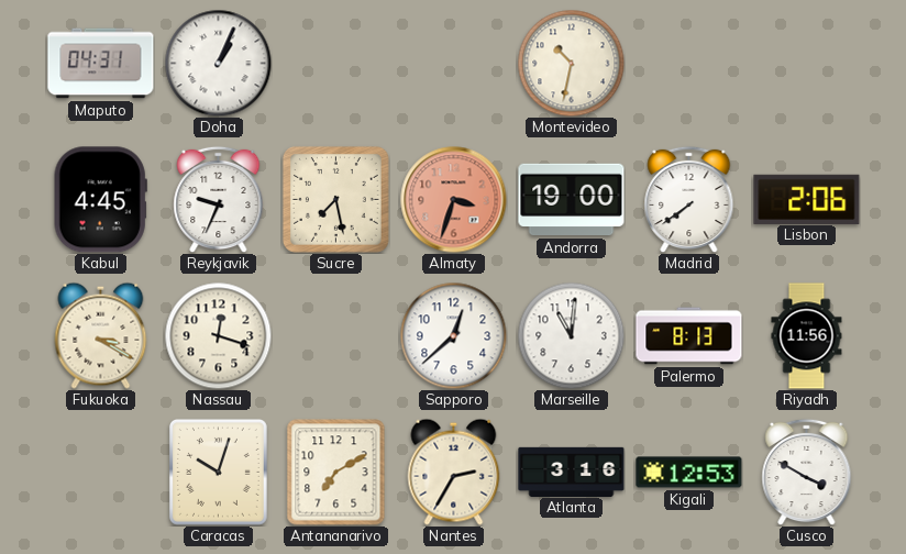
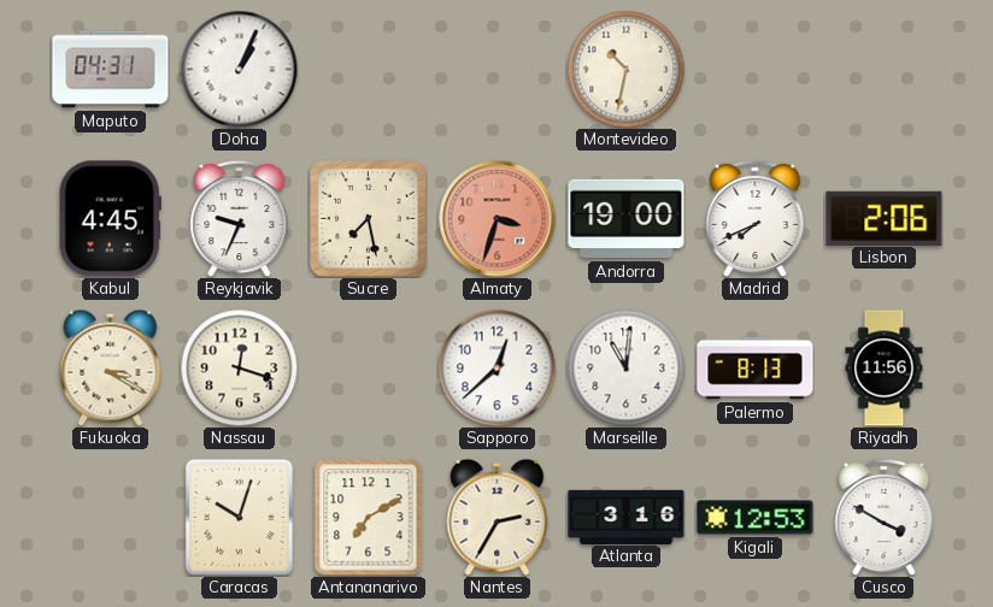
Madrid: 7:39 -> 7:41
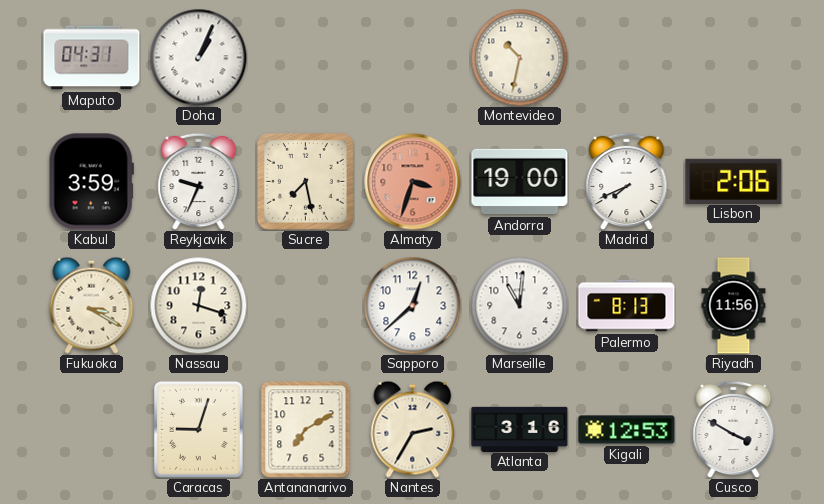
Kabul: 4:45 -> 3:59
Caracas: 10:03 -> 9:03
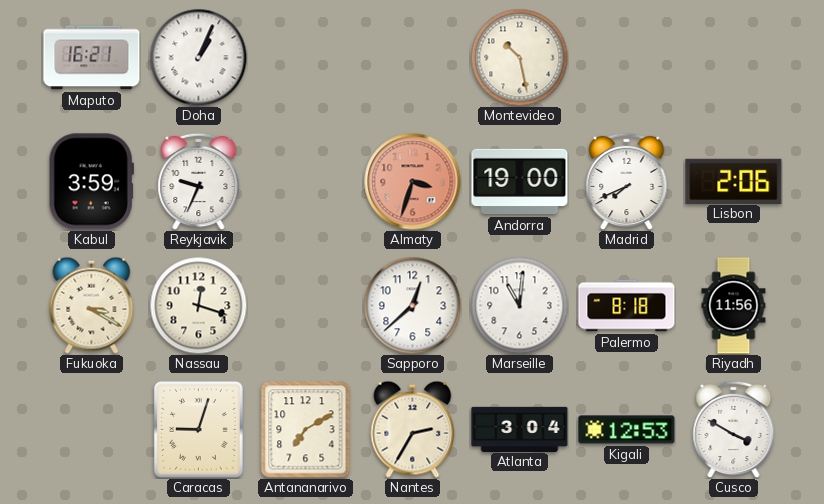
Maputo: 04:31 -> 16:21
Montevideo: 10:32 -> 10:28
Sucre: 7:28 -> none
Palermo: 8:13 -> 8:18
Atlanta: 3:16 -> 3:04
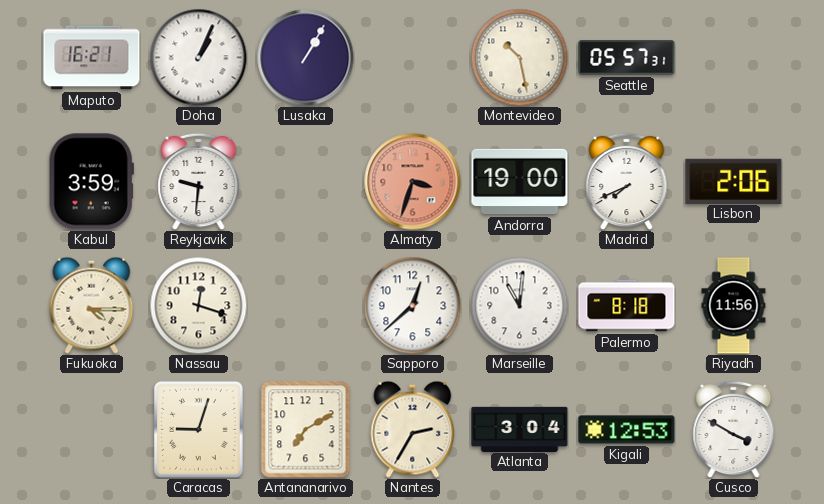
Lusaka: none -> 1:05
Seattle: none -> 05:57
Reykjavik: 9:34 -> 9:31
Fukuoka: 3:20 -> 4:15
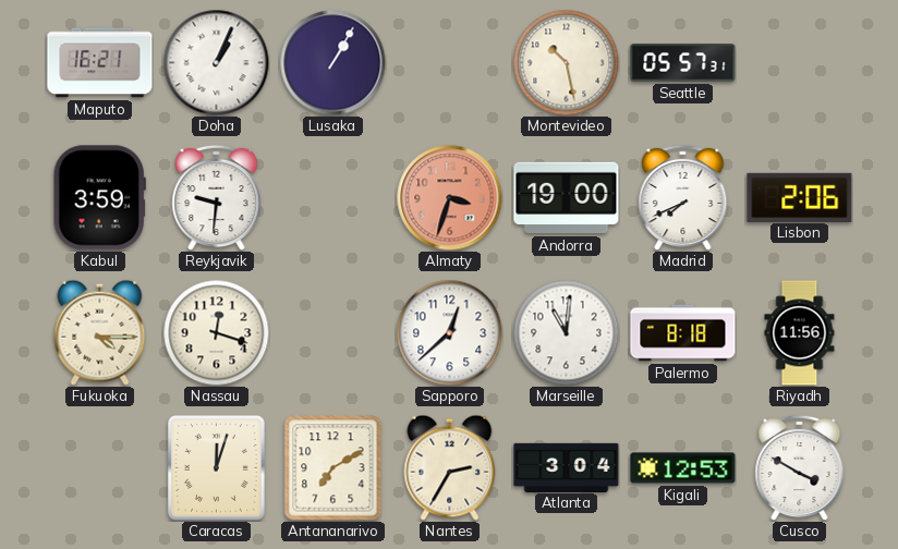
Caracas: 9:03 -> 12:03
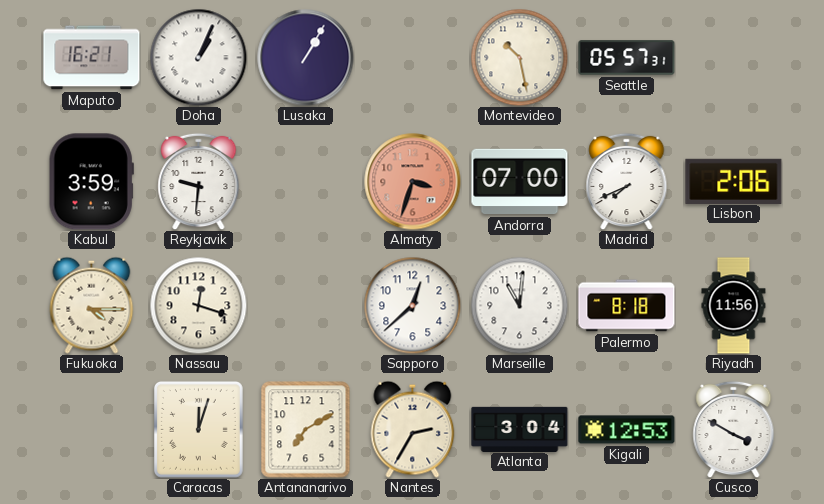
Andorra: 19:00 -> 07:00
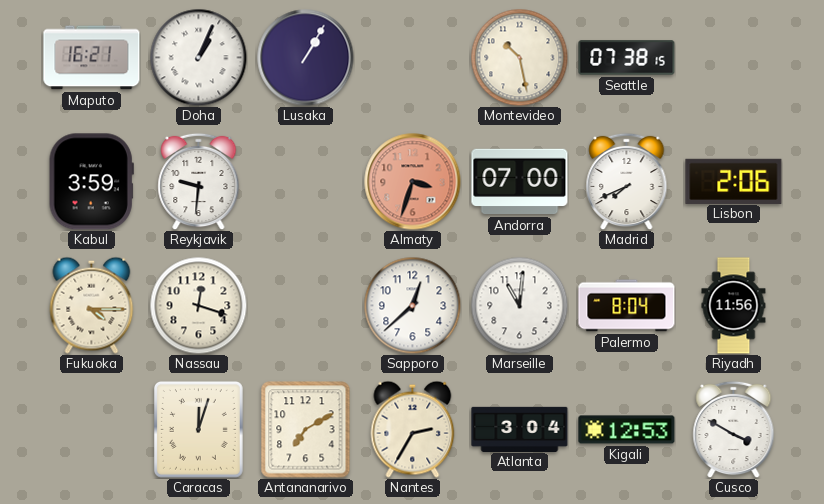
Seattle: 05:57 -> 07:38
Palermo: 8:18 -> 8:04
